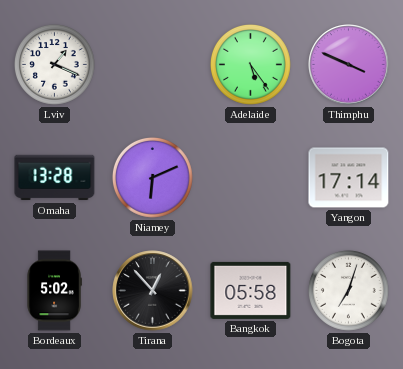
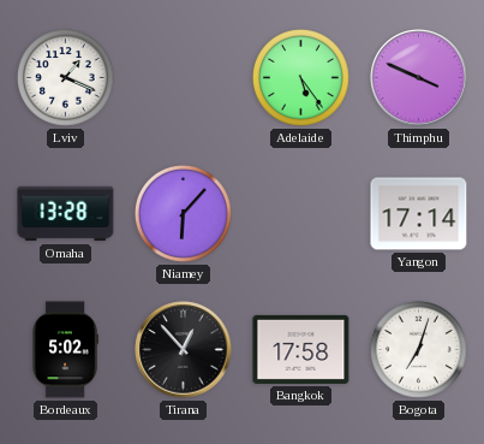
Niamey: 6:11 -> 6:07
Bangkok: 05:58 -> 17:58
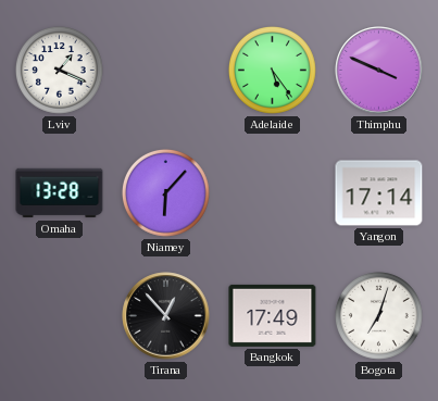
Bordeaux: 5:02 -> none
Bangkok: 17:58 -> 17:49
